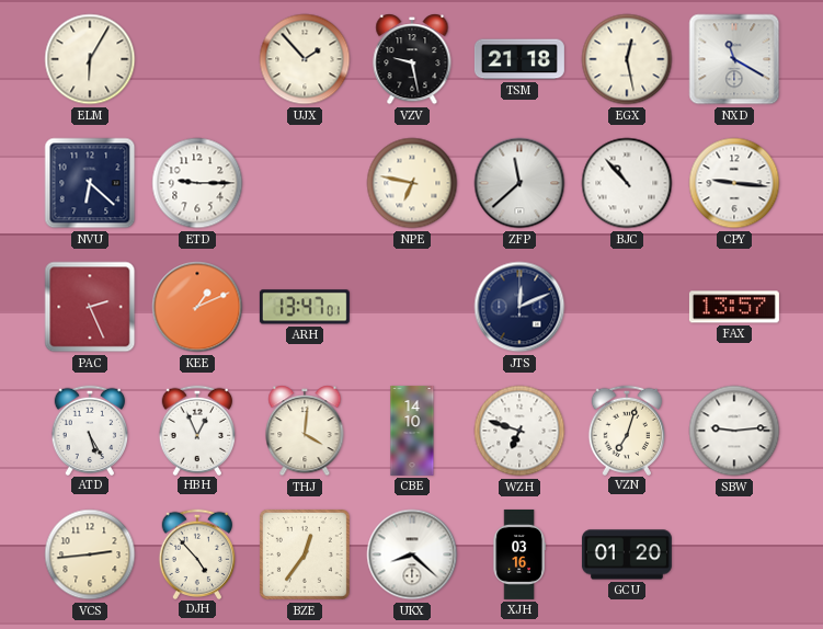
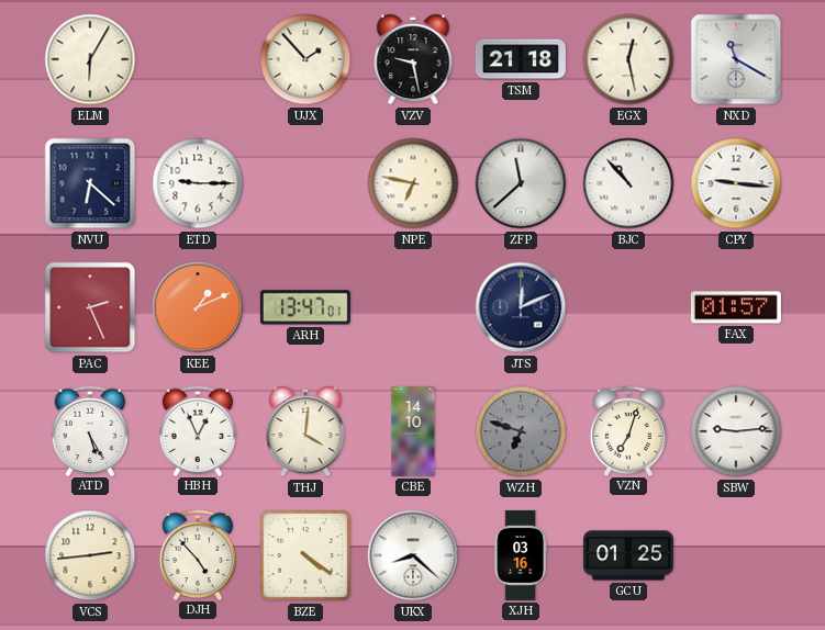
FAX: 13:57 -> 01:57
WZH dial: white -> grey
BZE: 12:36 -> 4:21
GCU: 01:20 -> 01:25
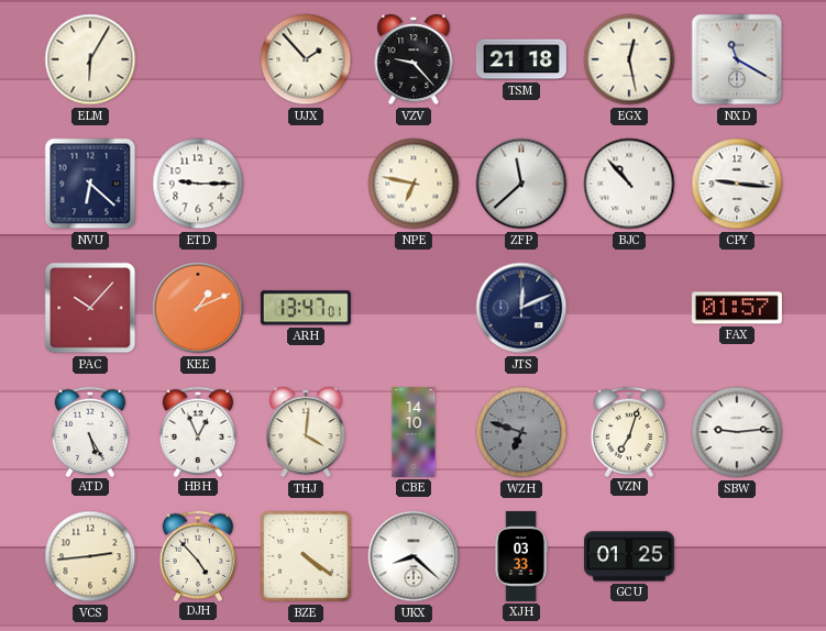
VZV: 9:28 -> 9:23
PAC: 2:26 -> 10:07
XJH: 03:16 -> 03:33
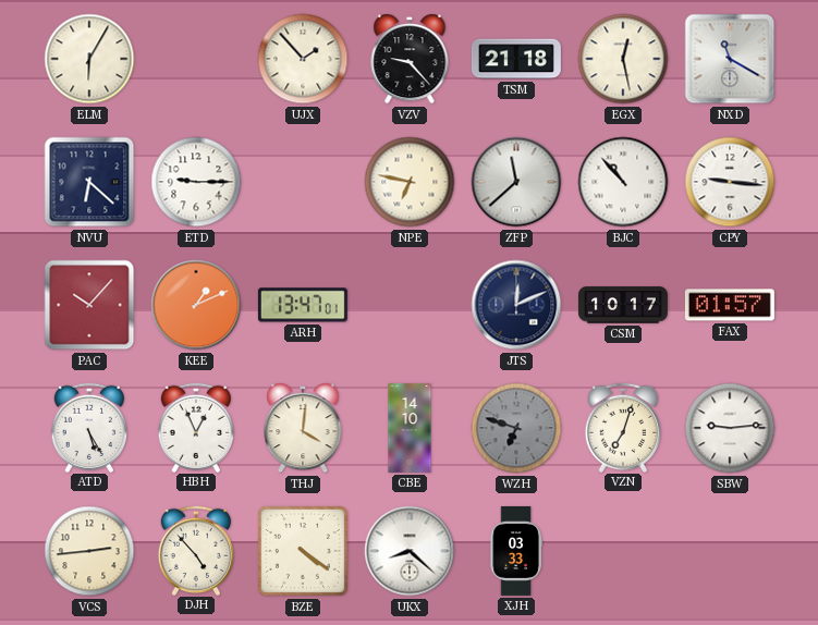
CSM: none -> 10:17
GCU: 01:25 -> none
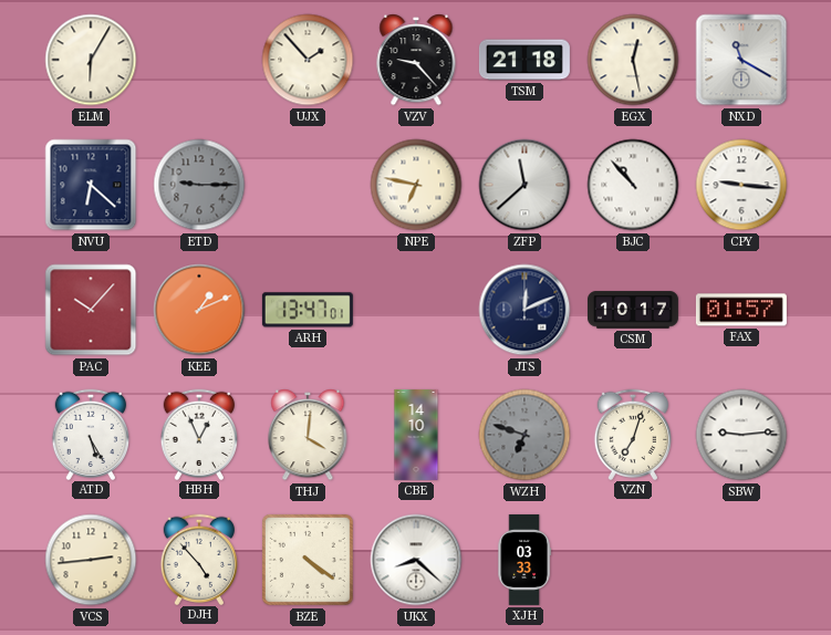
ETD dial: white -> grey
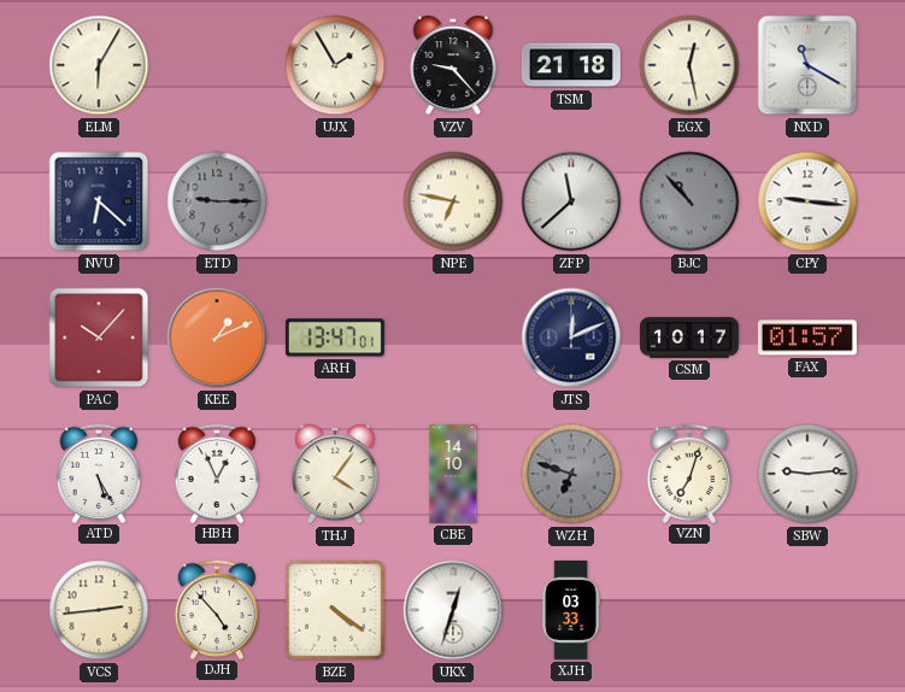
UJX: 1:53 -> 1:55
BJC dial: white -> grey
THJ: 4:01 -> 4:06
UKX: 8:22 -> 12:33
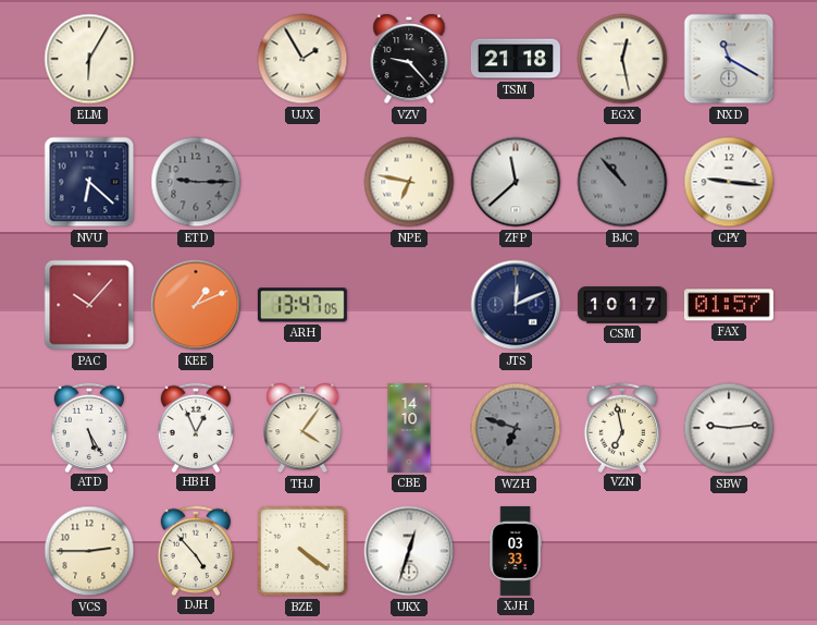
ARH: 13:47:01 -> 13:47:05
VZN: 7:03 -> 6:58
VCS: 2:44 -> 2:45
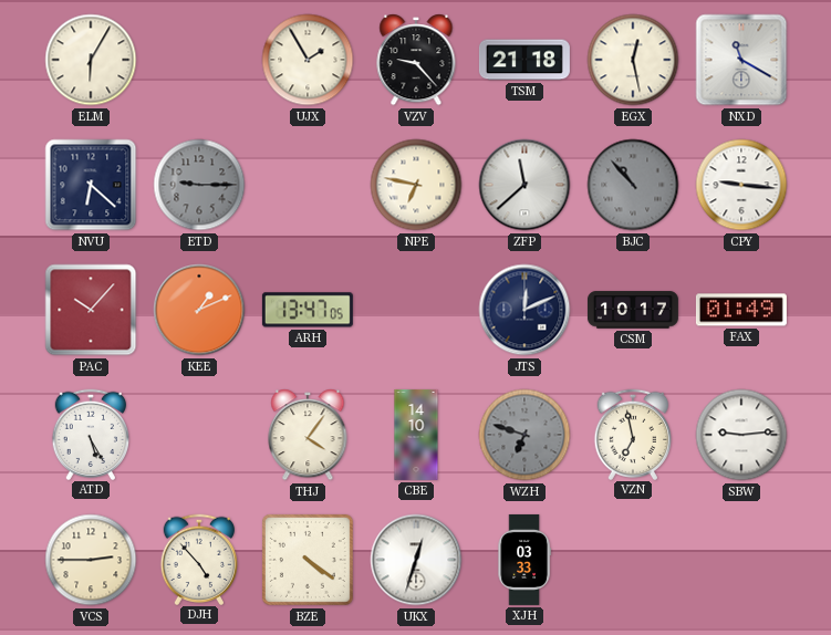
FAX: 01:57 -> 01:49
HBH: 12:56 -> none
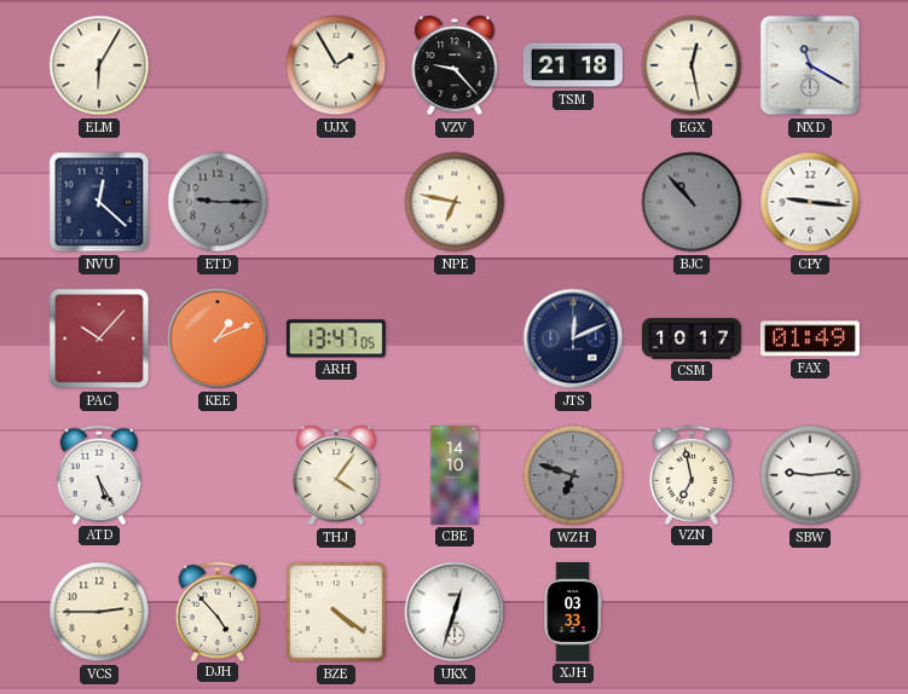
NVU: 6:22 -> 12:22
ZFP: 11:38 -> none
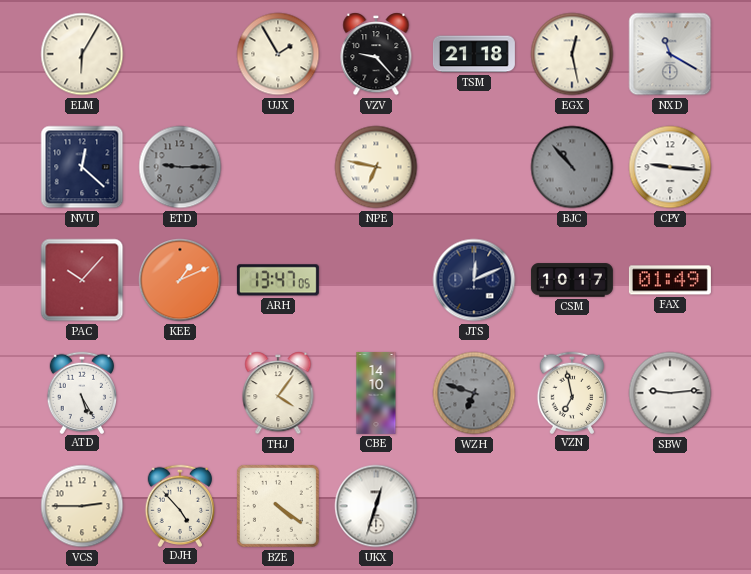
XJH: 03:33 -> none
